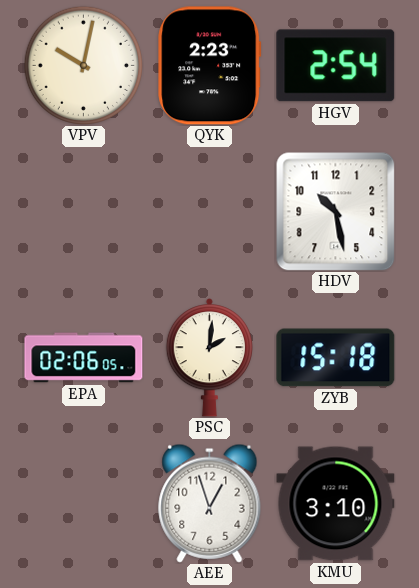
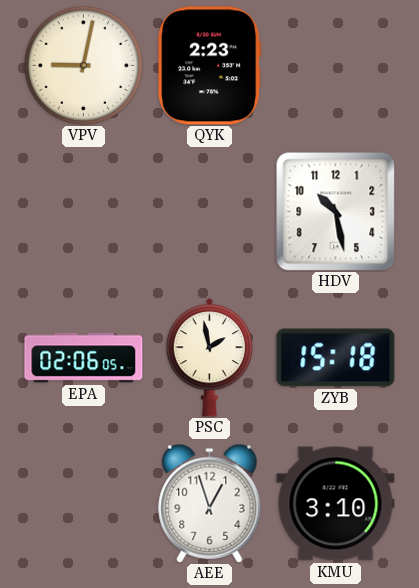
VPV: 10:02 -> 9:02
HGV: 2:54 -> none
PSC: 2:01 -> 1:58
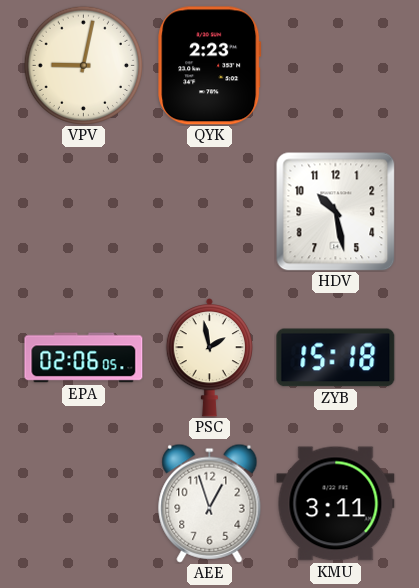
KMU: 3:10 -> 3:11
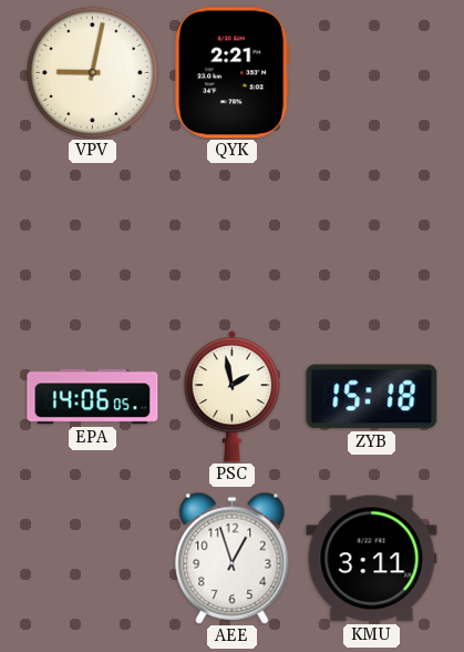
QYK: 2:23 -> 2:21
HDV: 10:28 -> none
EPA: 02:06 -> 14:06
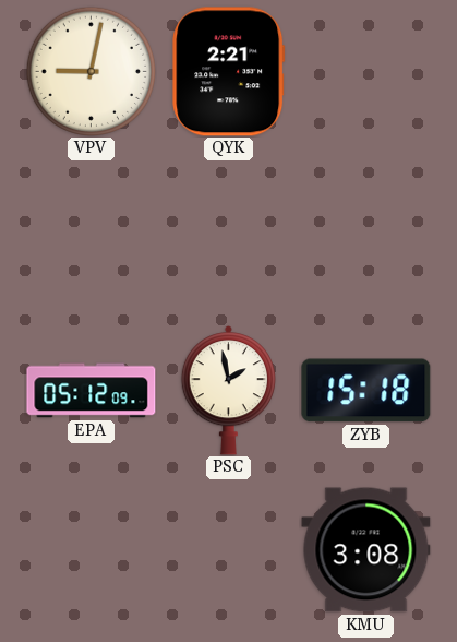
EPA: 14:06 -> 05:12
AEE: 12:57 -> none
KMU: 3:11 -> 3:08
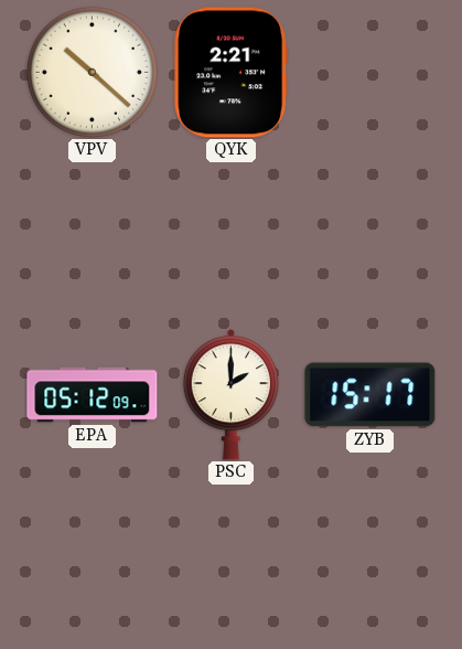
VPV: 9:02 -> 10:22
PSC: 1:58 -> 2:00
ZYB: 15:18 -> 15:17
KMU: 3:08 -> none
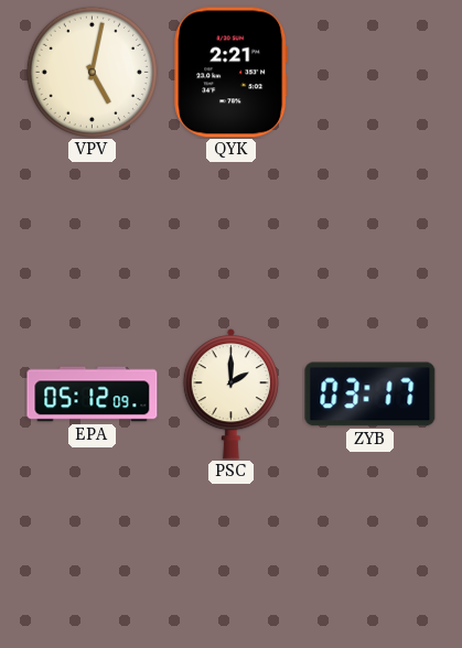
VPV: 10:22 -> 5:02
ZYB: 15:17 -> 03:17
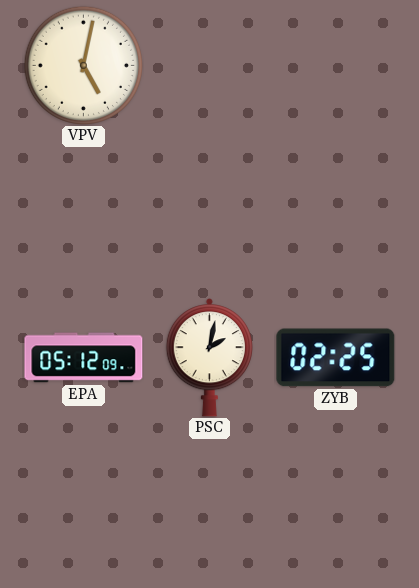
QYK: 2:21 -> none
PSC: 2:00 -> 2:02
ZYB: 03:17 -> 02:25
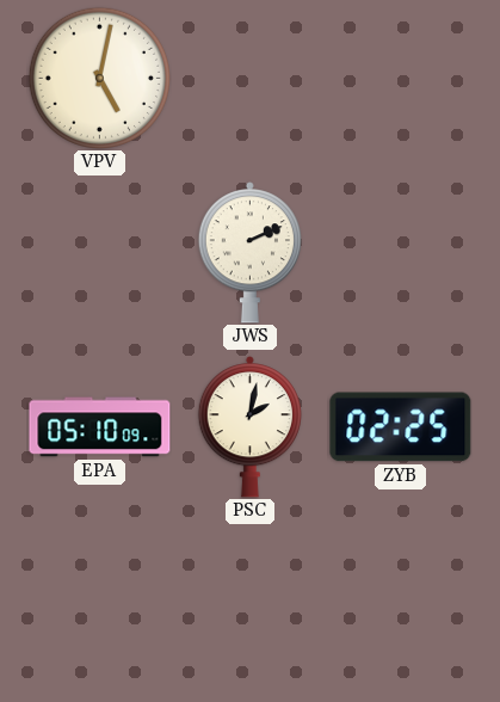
JWS: none -> 2:11
EPA: 05:12 -> 05:10
